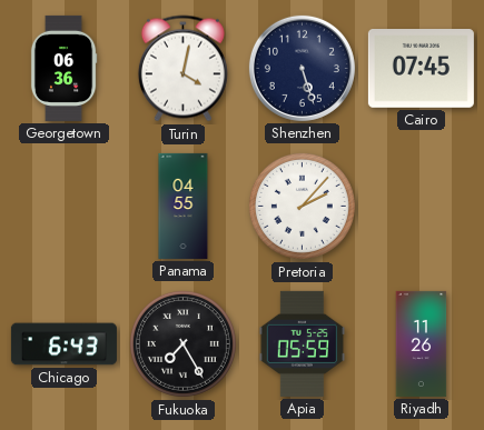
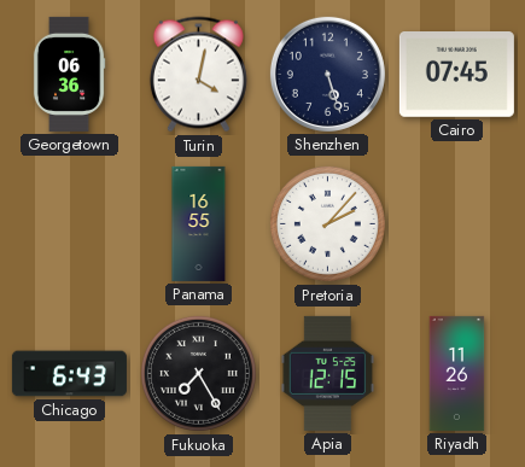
Panama: 04:55 -> 16:55
Apia: 05:59 -> 12:15
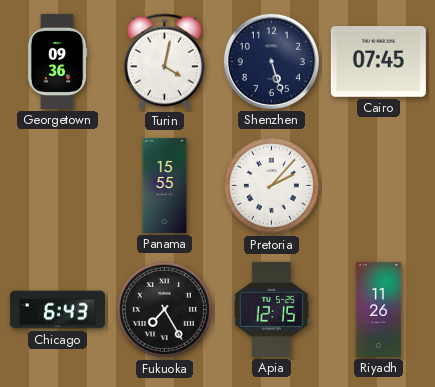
Georgetown: 06:36 -> 09:36
Panama: 16:55 -> 15:55
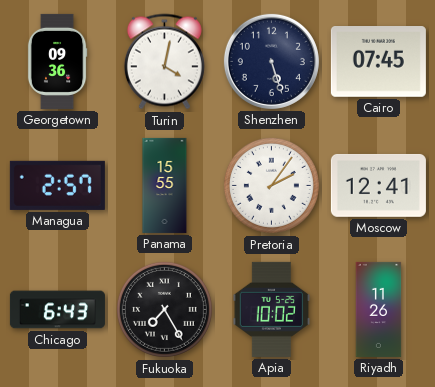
Managua: none -> 2:57
Pretoria: 2:07 -> 2:06
Moscow: none -> 12:41
Apia: 12:15 -> 10:02
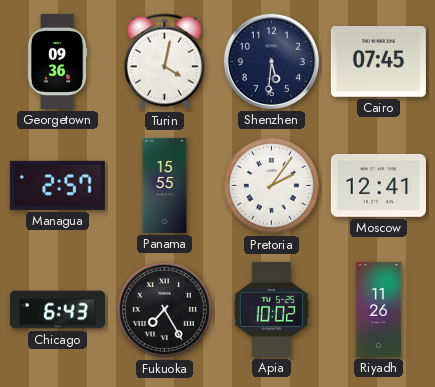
Shenzhen: 5:27 -> 5:31
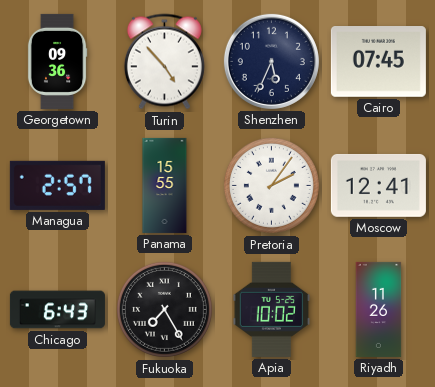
Turin: 4:02 -> 4:53
Shenzhen: 5:31 -> 5:34
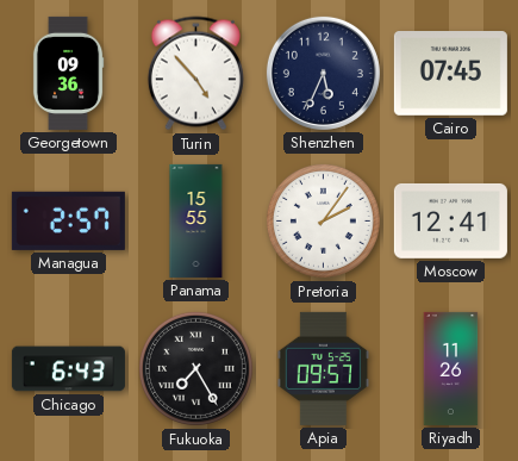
Apia: 10:02 -> 09:57
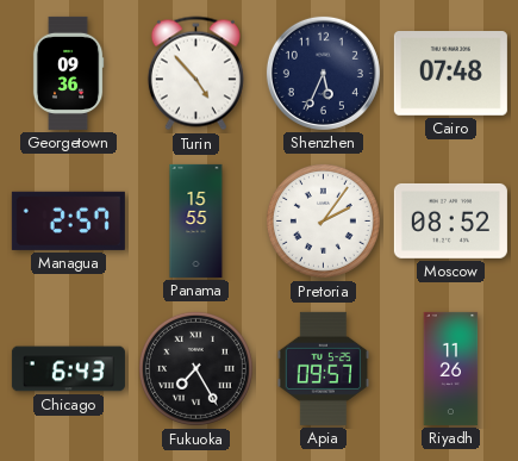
Cairo: 07:45 -> 07:48
Moscow: 12:41 -> 08:52
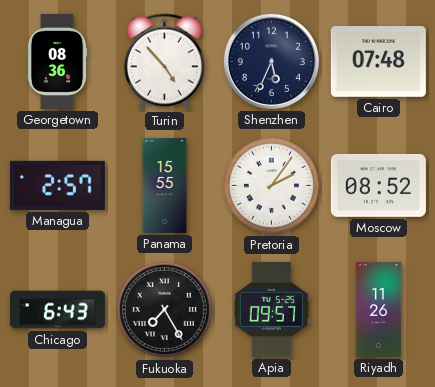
Georgetown: 09:36 -> 08:36
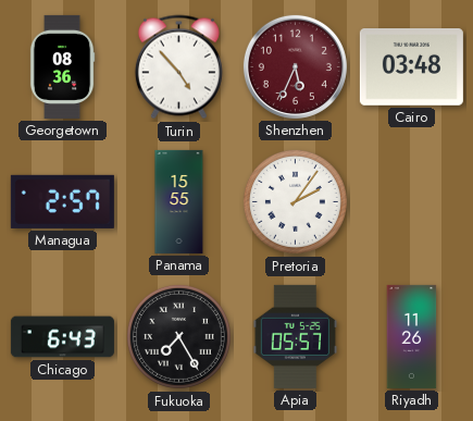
Shenzhen dial: navy -> burgundy
Cairo: 07:48 -> 03:48
Moscow: 08:52 -> none
Apia: 09:57 -> 05:57
